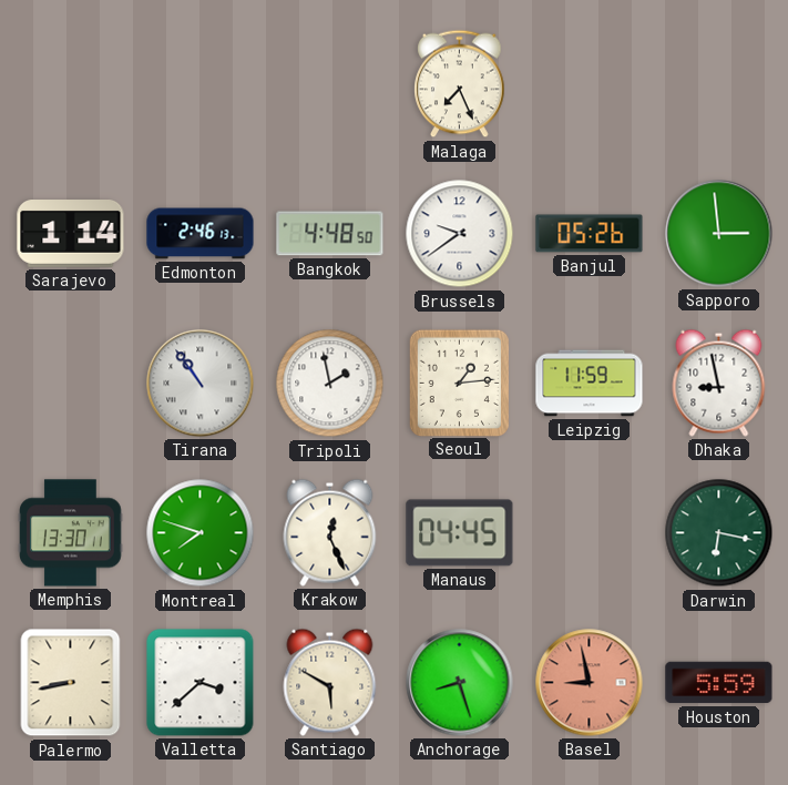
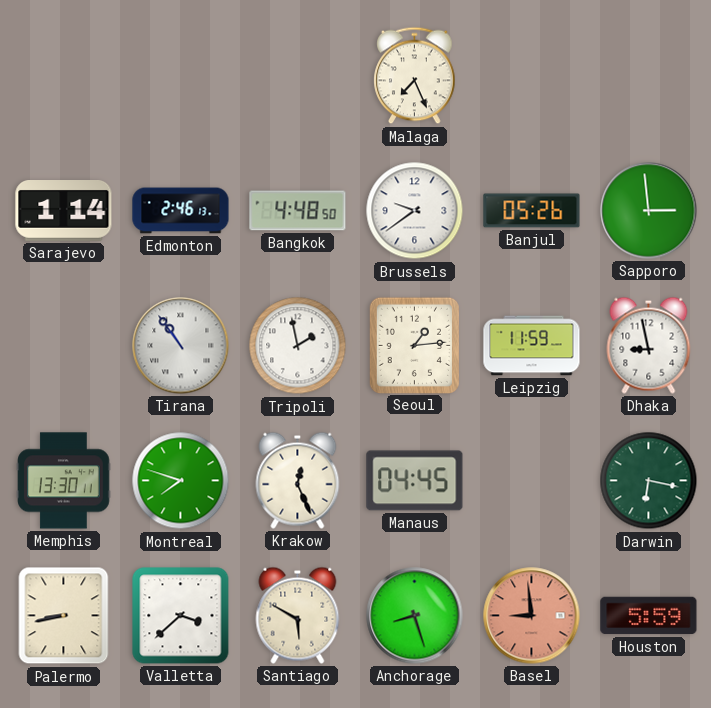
Basel: 8:58 -> 8:59
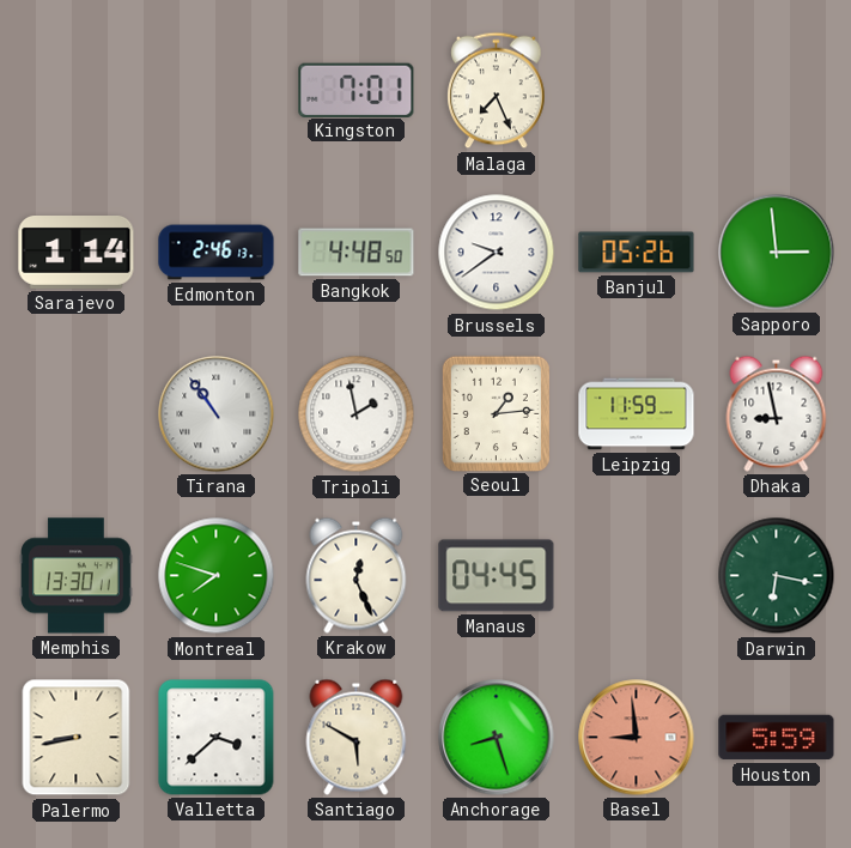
Kingston: none -> 7:01
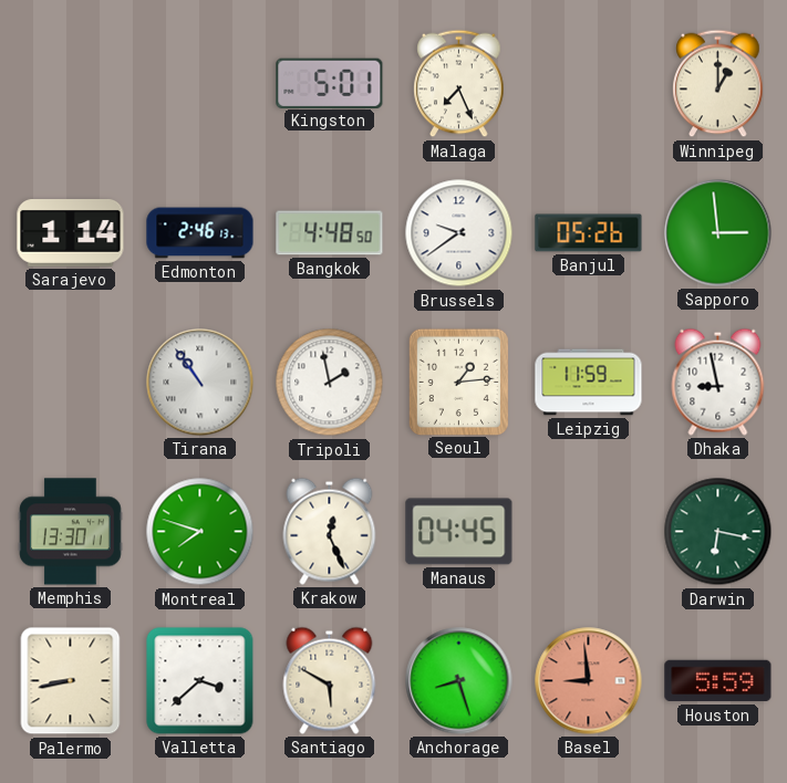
Kingston: 7:01 -> 5:01
Winnipeg: none -> 1:00
